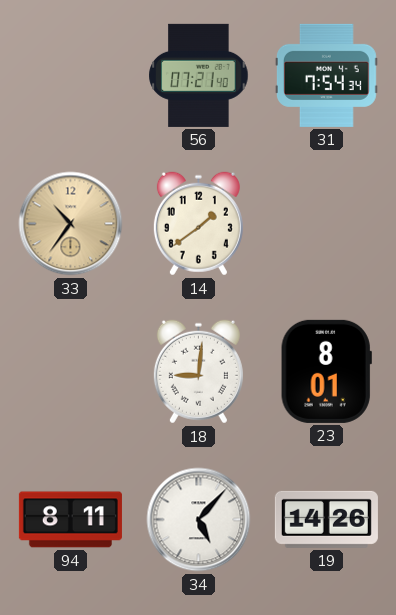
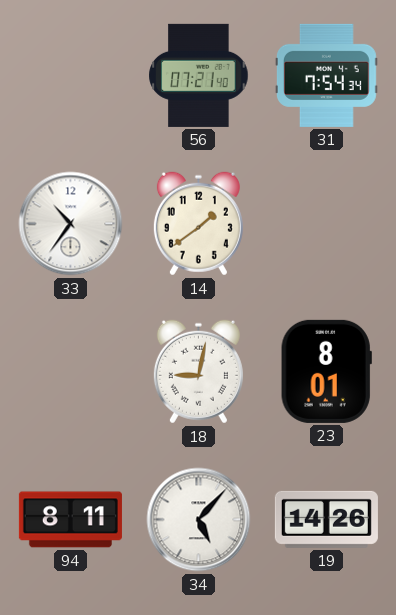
33 dial: champagne -> white
18: 9:01 -> 9:02
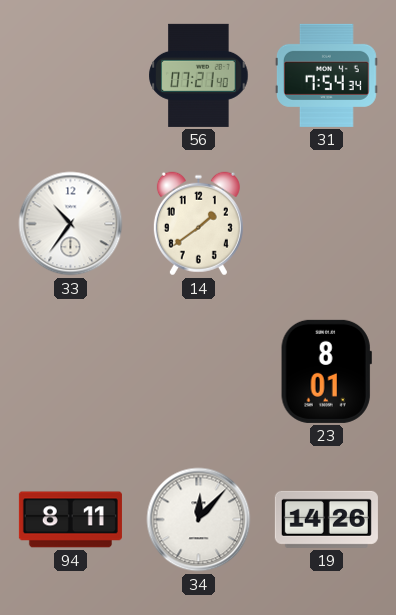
18: 9:02 -> none
34: 5:07 -> 12:07
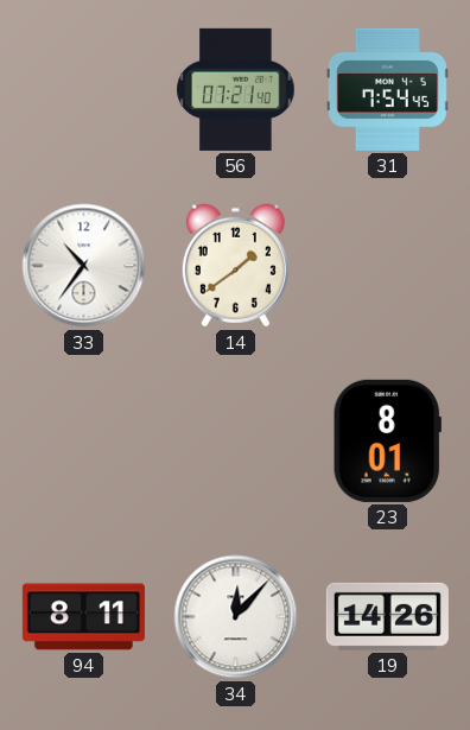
31: 7:54:34 -> 7:54:45
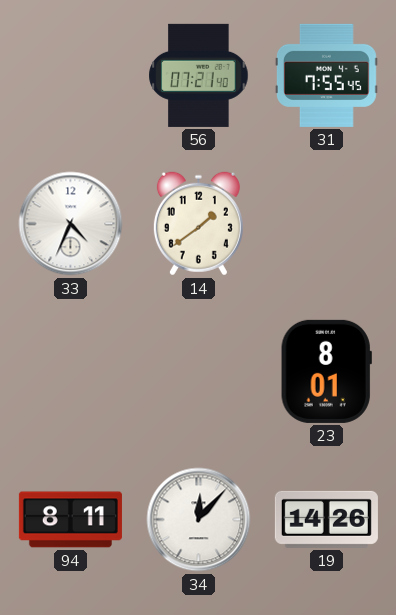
31: 7:54 -> 7:55
33: 10:36 -> 4:34
